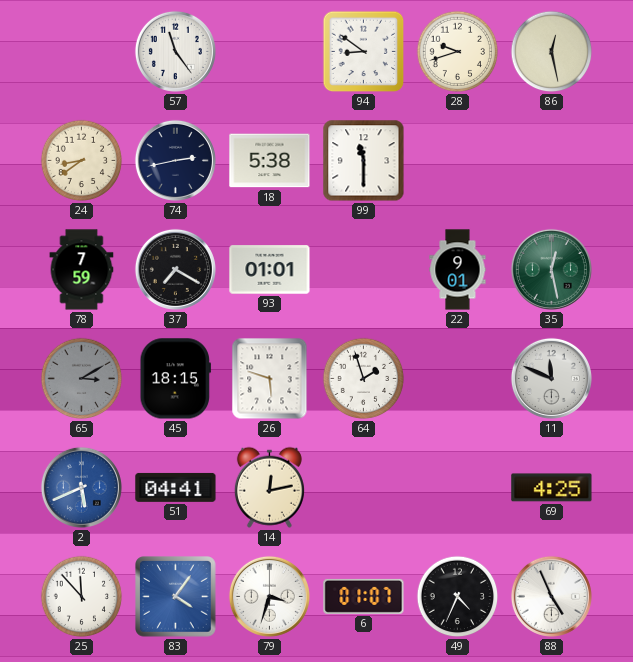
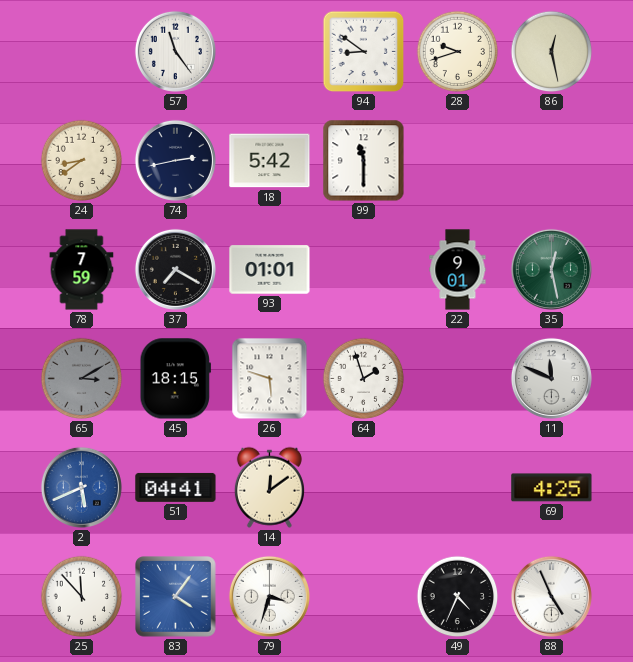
18: 5:38 -> 5:42
14: 12:13 -> 12:09
6: 01:07 -> none
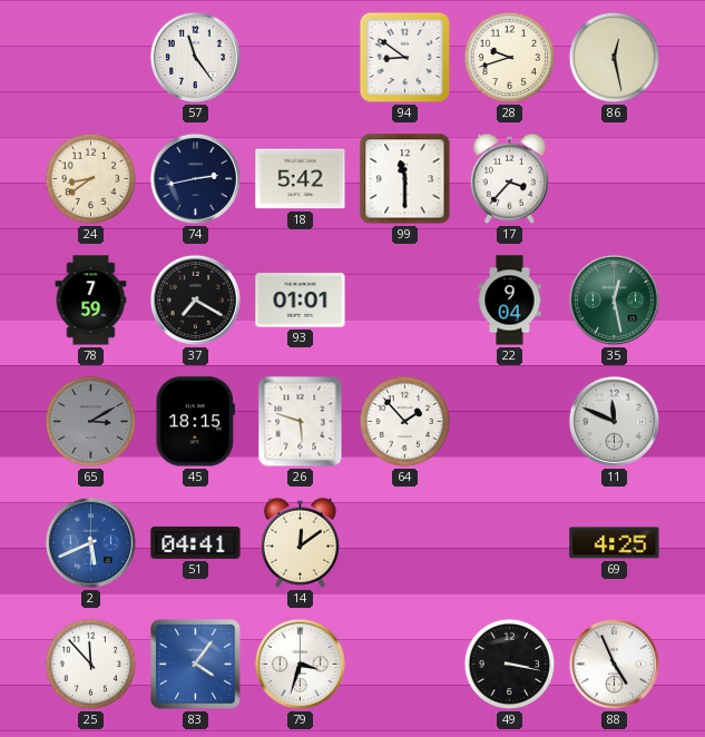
17: none -> 3:37
22: 9:01 -> 9:04
64: 1:57 -> 1:53
49: 4:34 -> 3:17
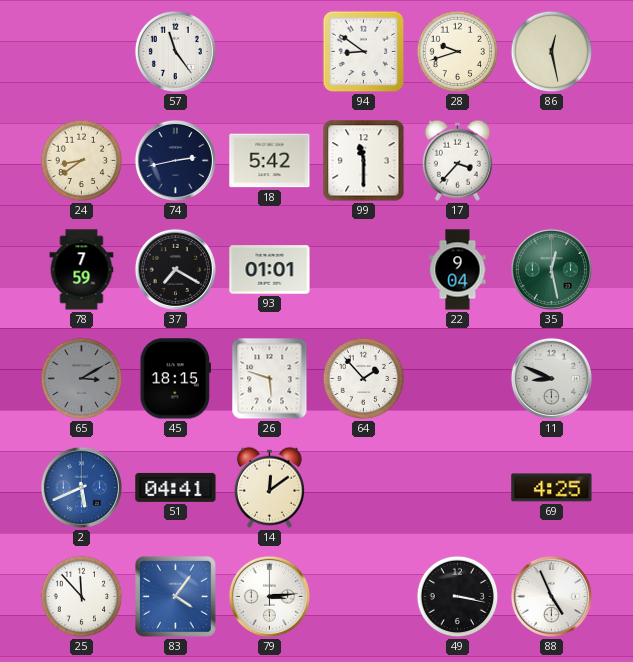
11: 11:49 -> 8:49
79: 3:33 -> 3:14
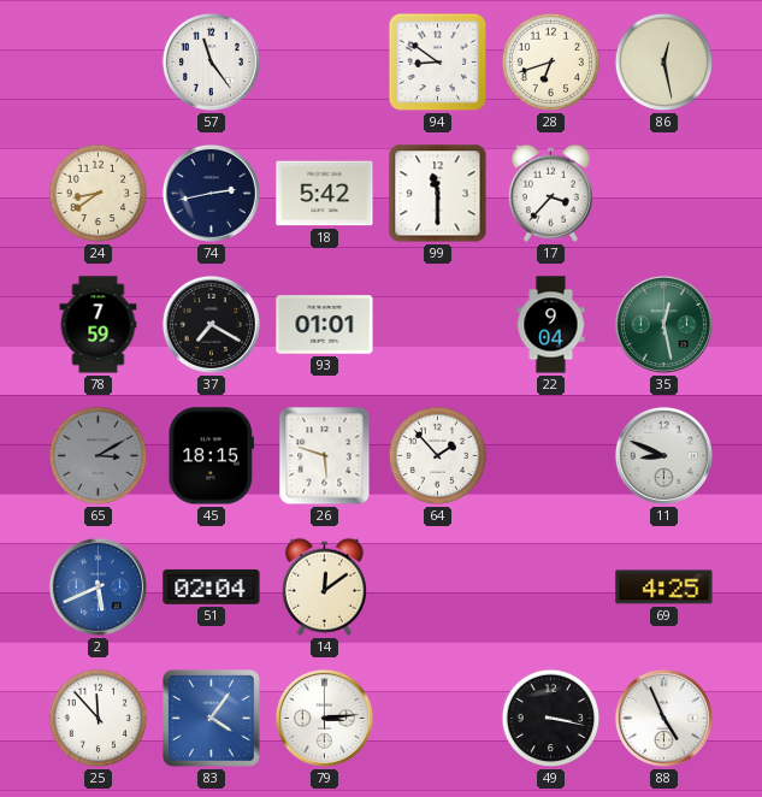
28: 9:42 -> 6:42
51: 04:41 -> 02:04
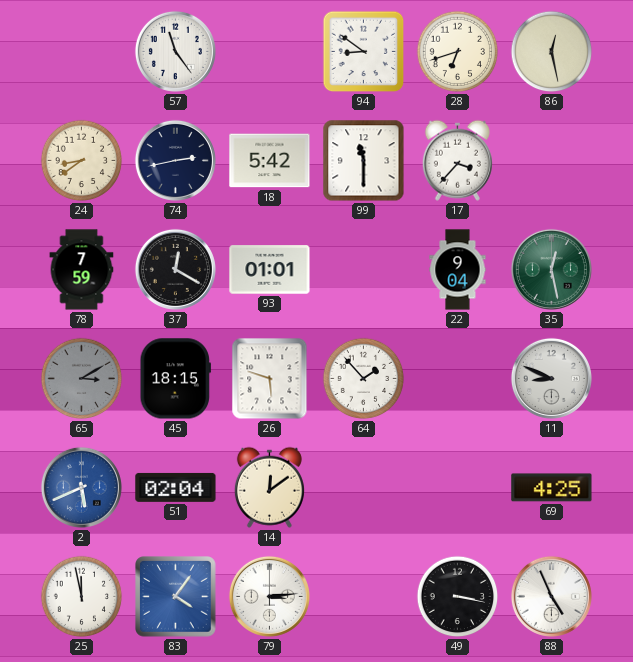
37: 7:20 -> 12:20
25: 11:53 -> 11:58
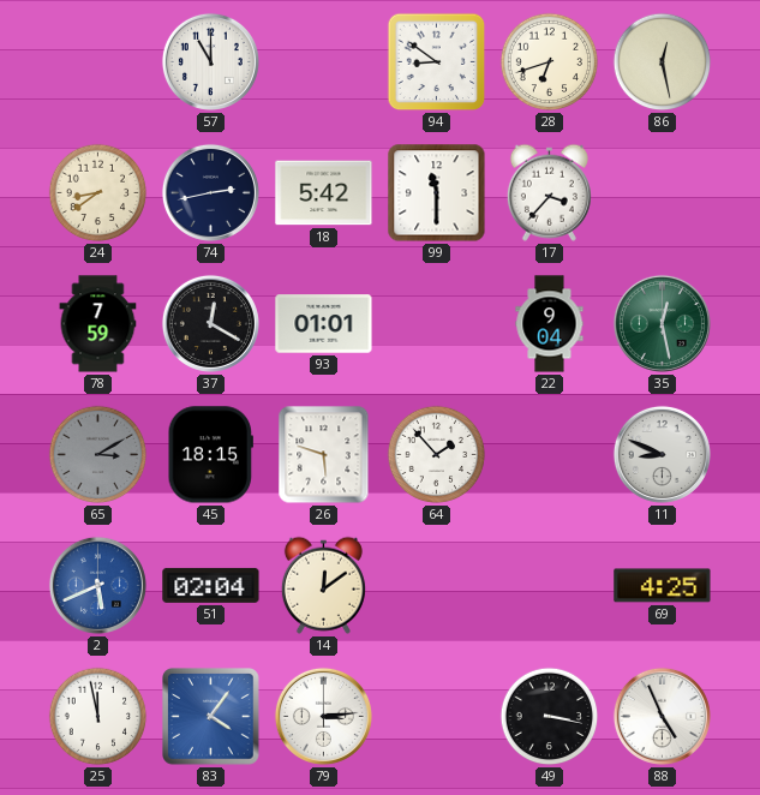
57: 11:24 -> 11:00
